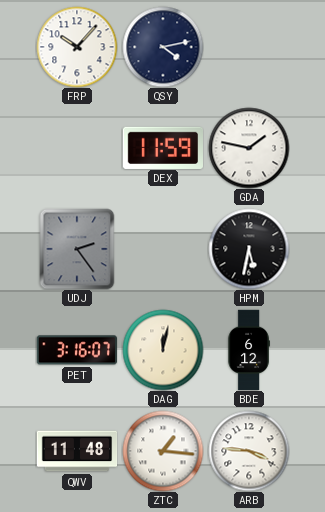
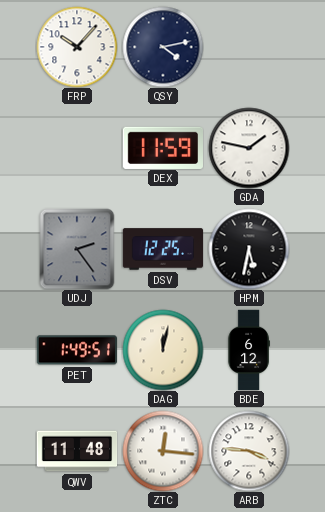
DSV: none -> 12:25
PET: 3:16 -> 1:49
ZTC: 1:16 -> 12:16
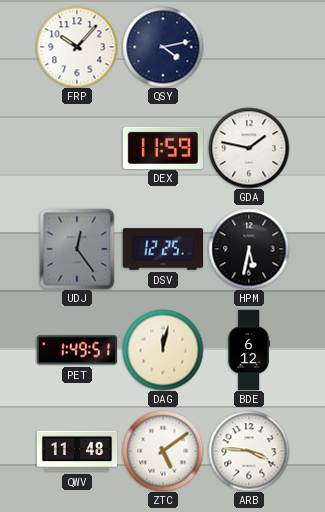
UDJ: 2:24 -> 12:24
ZTC: 12:16 -> 5:09
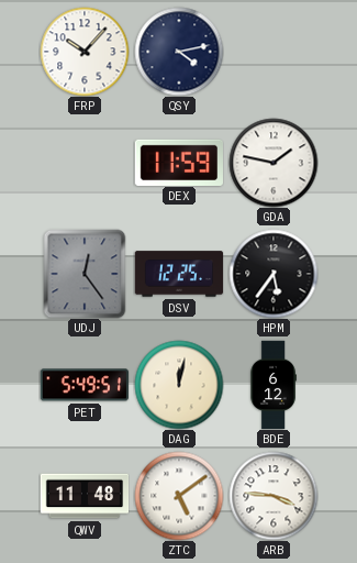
HPM: 5:32 -> 5:36
PET: 1:49 -> 5:49
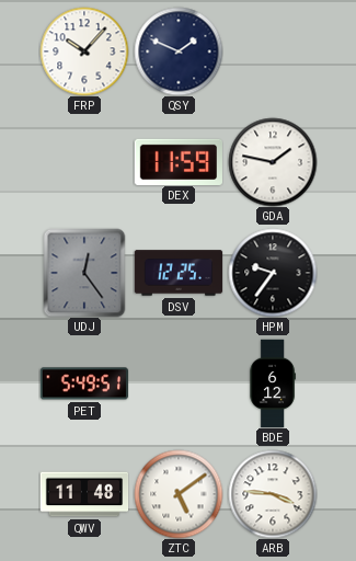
QSY: 4:13 -> 1:49
HPM: 5:36 -> 9:36
DAG: 12:02 -> none
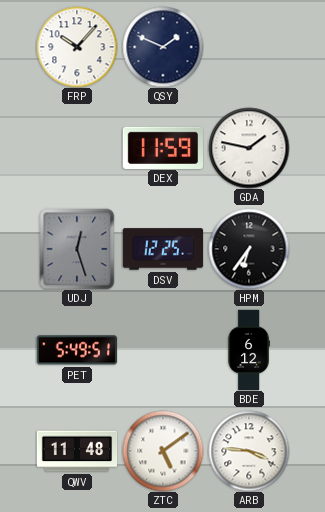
UDJ: 12:24 -> 12:27
HPM: 9:36 -> 6:36
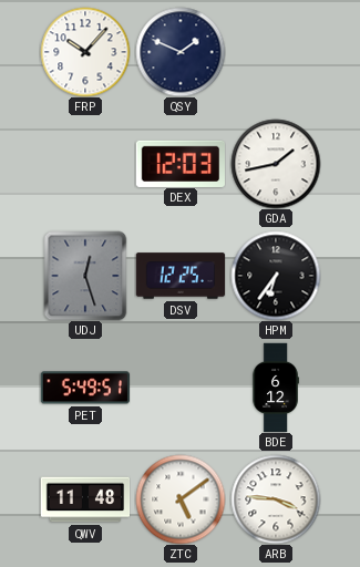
DEX: 11:59 -> 12:03
GDA: 1:47 -> 1:43
